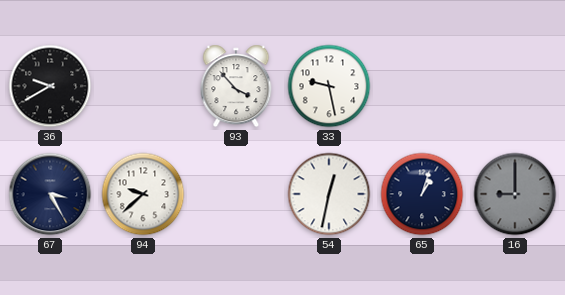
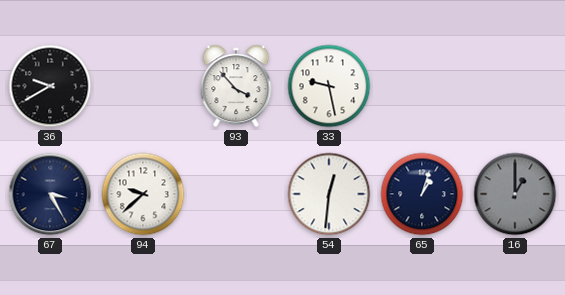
54: 12:32 -> 12:31
16: 9:00 -> 1:00
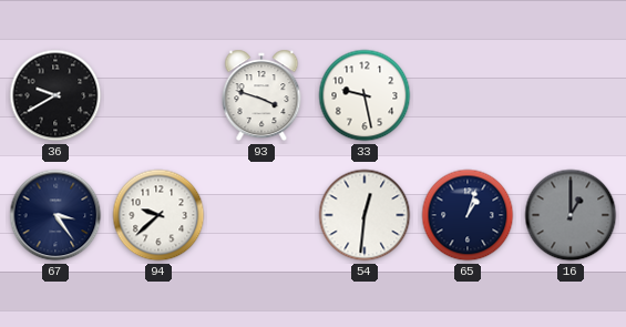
93: 3:53 -> 3:48
67: 3:25 -> 3:24
